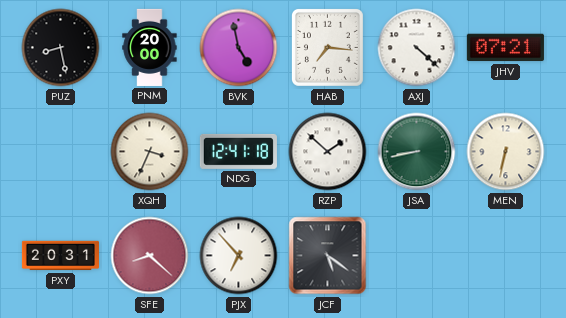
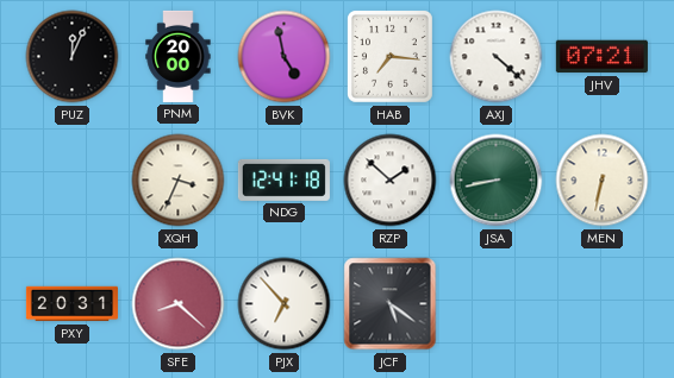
PUZ: 8:28 -> 12:04
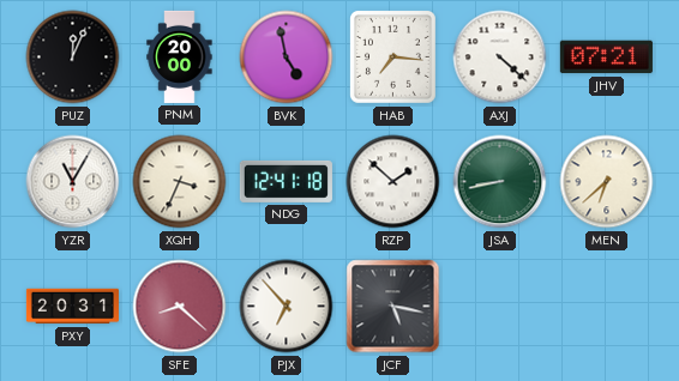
YZR: none -> 11:05
MEN: 6:32 -> 6:38
JCF: 5:21 -> 5:17
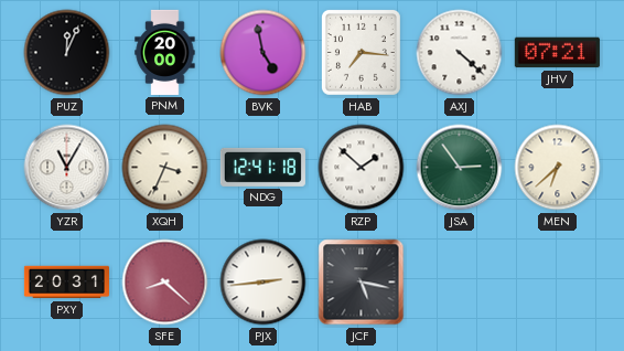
JSA: 8:43 -> 2:54
PJX: 6:53 -> 2:44
